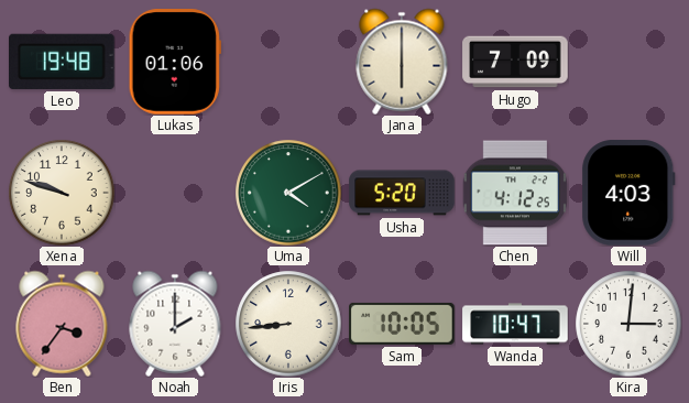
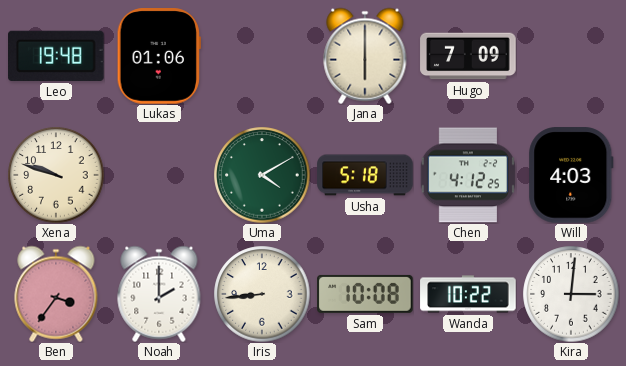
Usha: 5:20 -> 5:18
Sam: 10:05 -> 10:08
Wanda: 10:47 -> 10:22
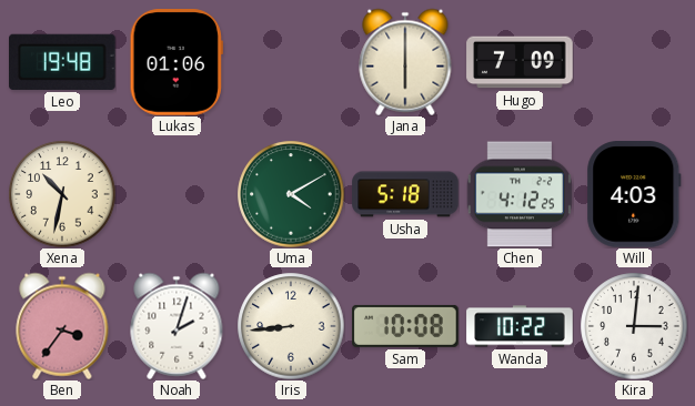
Xena: 9:48 -> 10:32
Noah: 2:00 -> 2:03
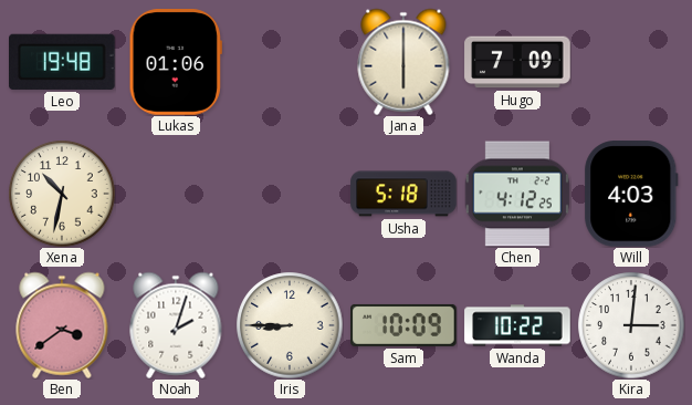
Uma: 4:10 -> none
Ben: 3:36 -> 3:39
Iris: 8:44 -> 8:45
Sam: 10:08 -> 10:09
